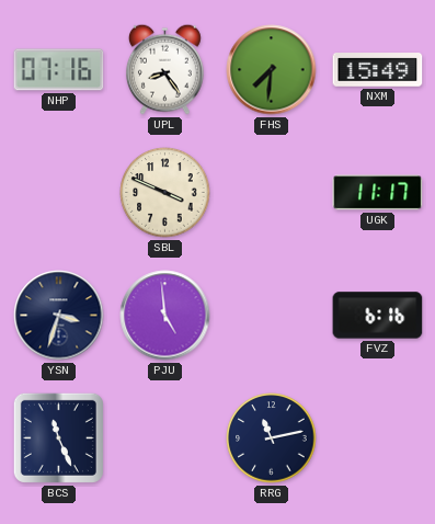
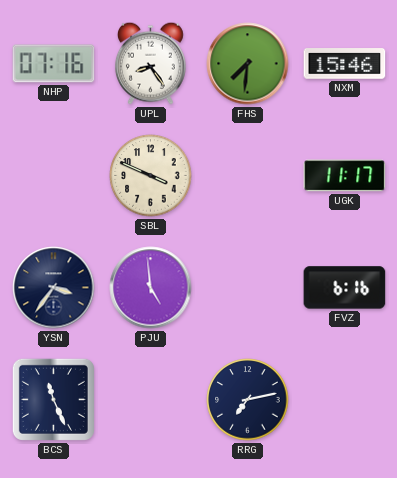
NXM: 15:49 -> 15:46
YSN: 3:33 -> 3:36
RRG: 11:13 -> 7:13
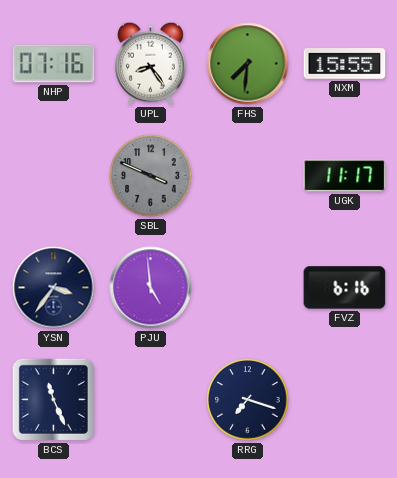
NXM: 15:46 -> 15:55
SBL dial: cream -> grey
RRG: 7:13 -> 7:18
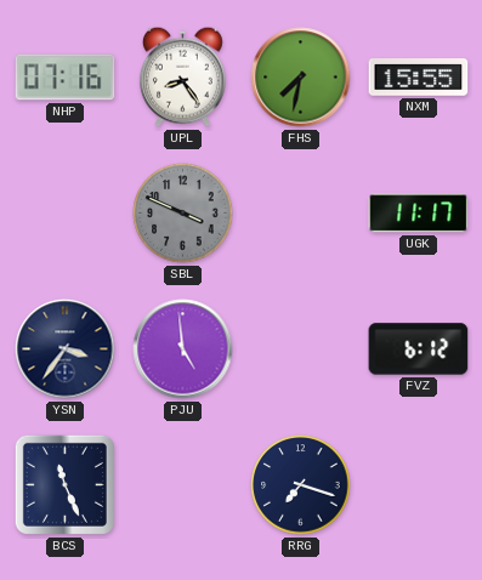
FHS: 7:31 -> 7:32
FVZ: 6:16 -> 6:12
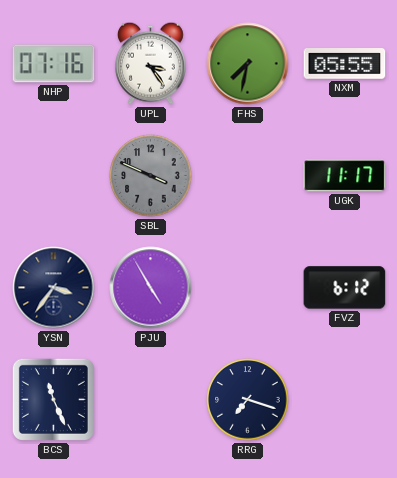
UPL: 8:24 -> 3:24
NXM: 15:55 -> 05:55
PJU: 4:59 -> 4:55
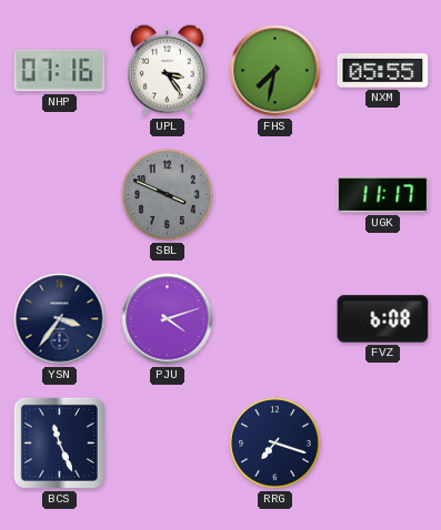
PJU: 4:55 -> 4:12
FVZ: 6:12 -> 6:08
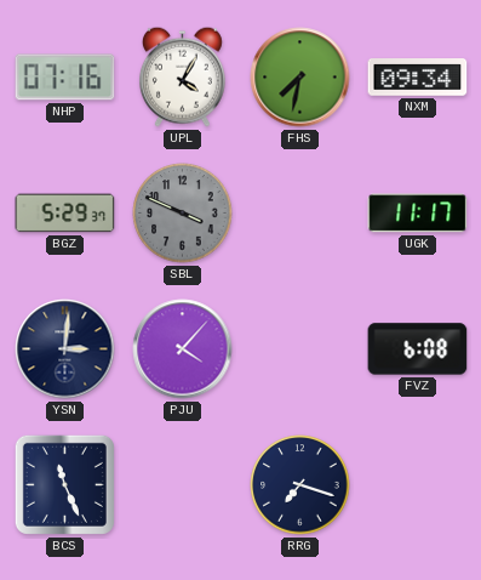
UPL: 3:24 -> 4:05
NXM: 05:55 -> 09:34
BGZ: none -> 5:29
YSN: 3:36 -> 3:01
PJU: 4:12 -> 4:07
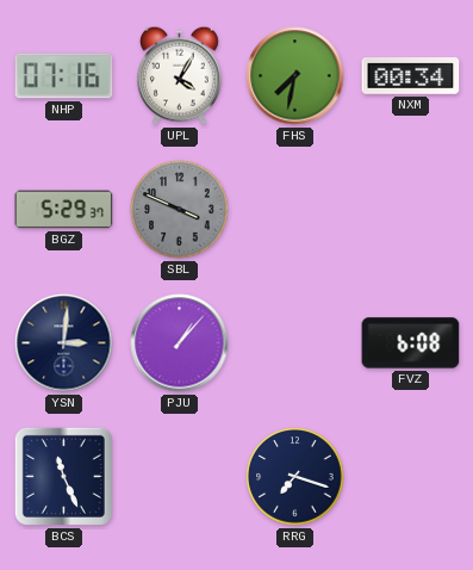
NXM: 09:34 -> 00:34
UGK: 11:17 -> none
PJU: 4:07 -> 1:07
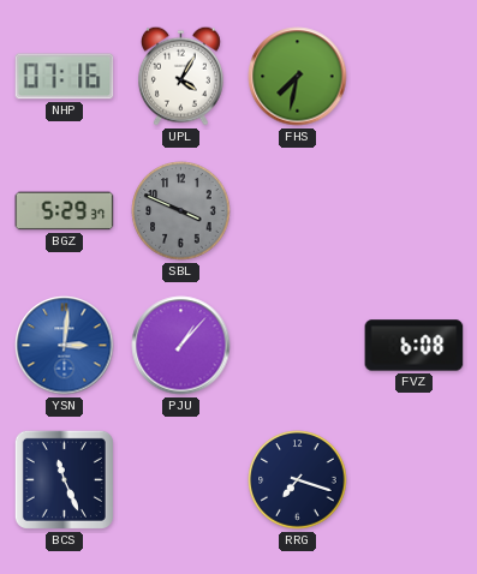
NXM: 00:34 -> none
YSN dial: navy -> blue
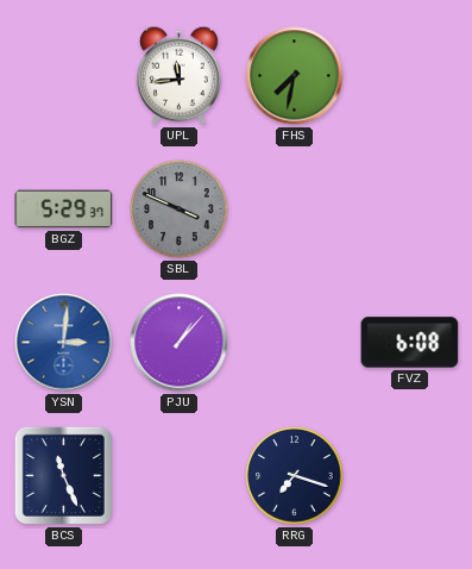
NHP: 07:16 -> none
UPL: 4:05 -> 11:44
